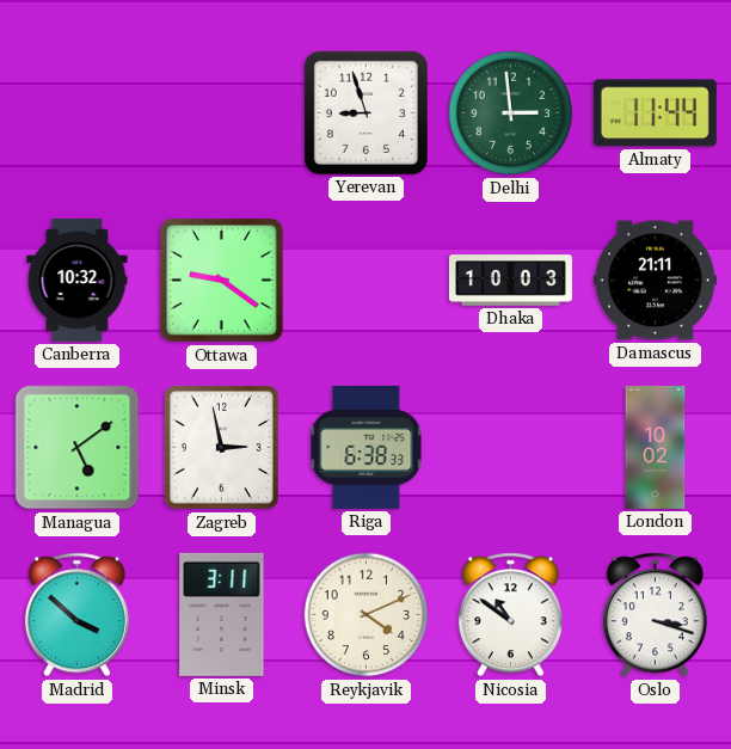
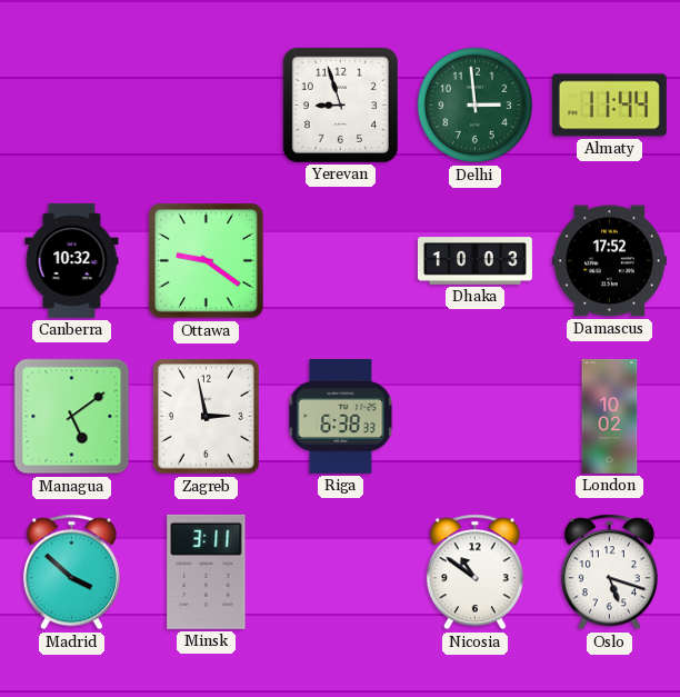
Damascus: 21:11 -> 17:52
Reykjavik: 4:11 -> none
Oslo: 3:18 -> 5:18
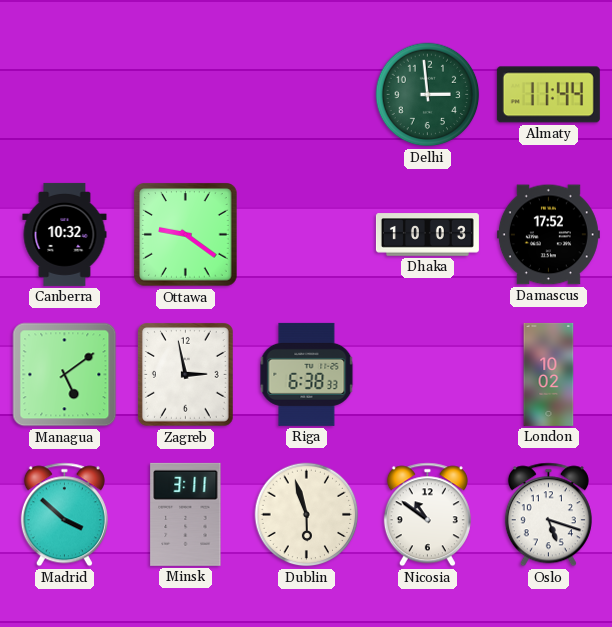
Yerevan: 8:57 -> none
Dublin: none -> 5:57
